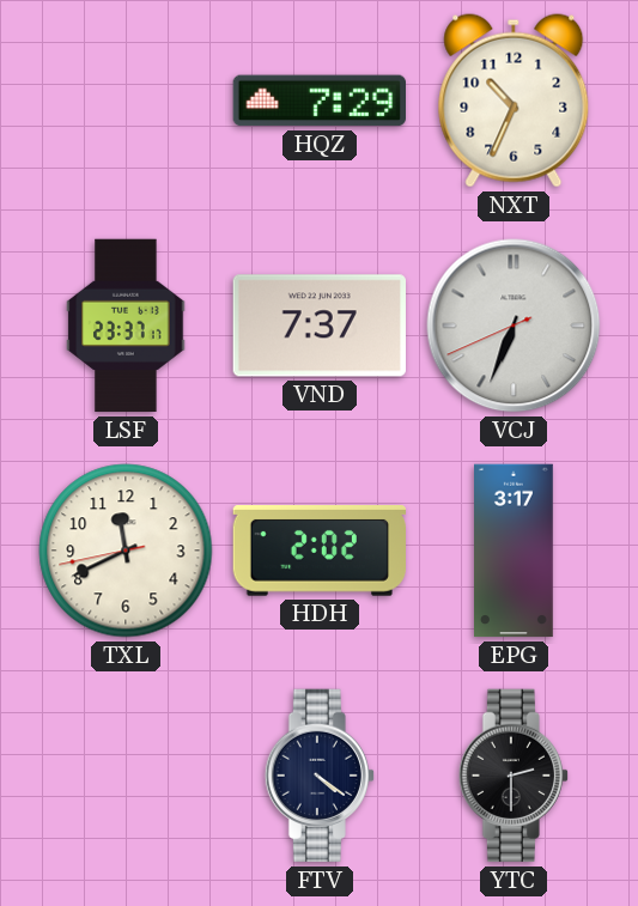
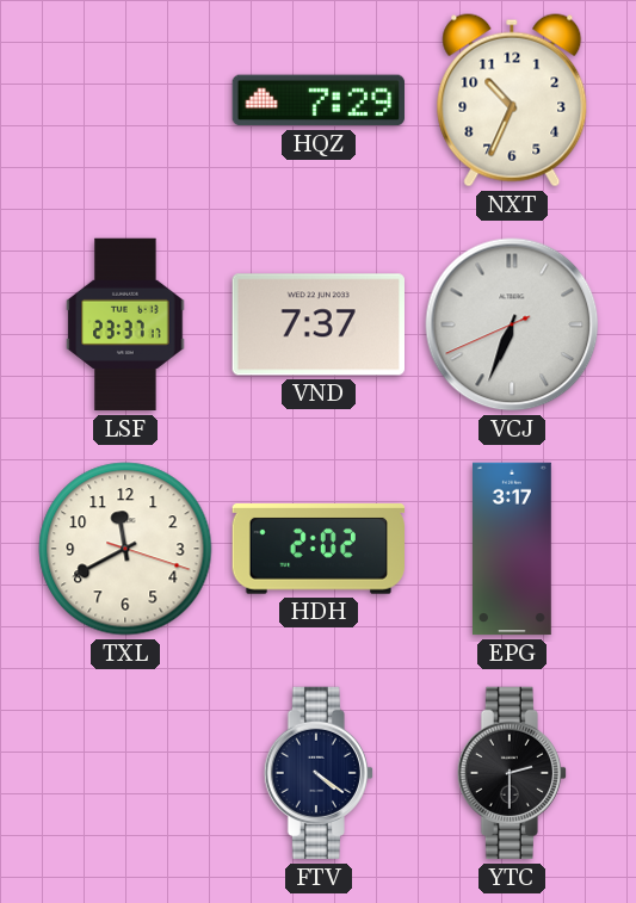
TXL: 11:40:43 -> 11:40:18
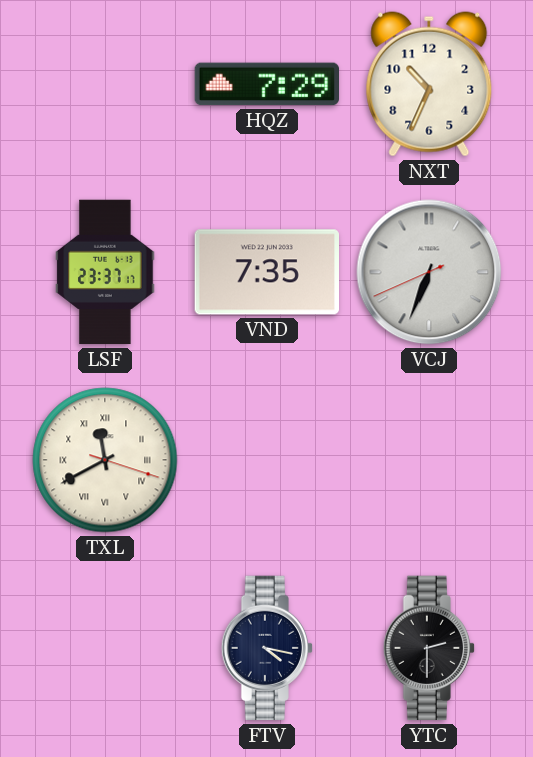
VND: 7:37 -> 7:35
TXL numerals: Arabic -> Roman
HDH: 2:02 -> none
EPG: 3:17 -> none
FTV: 4:21 -> 4:17
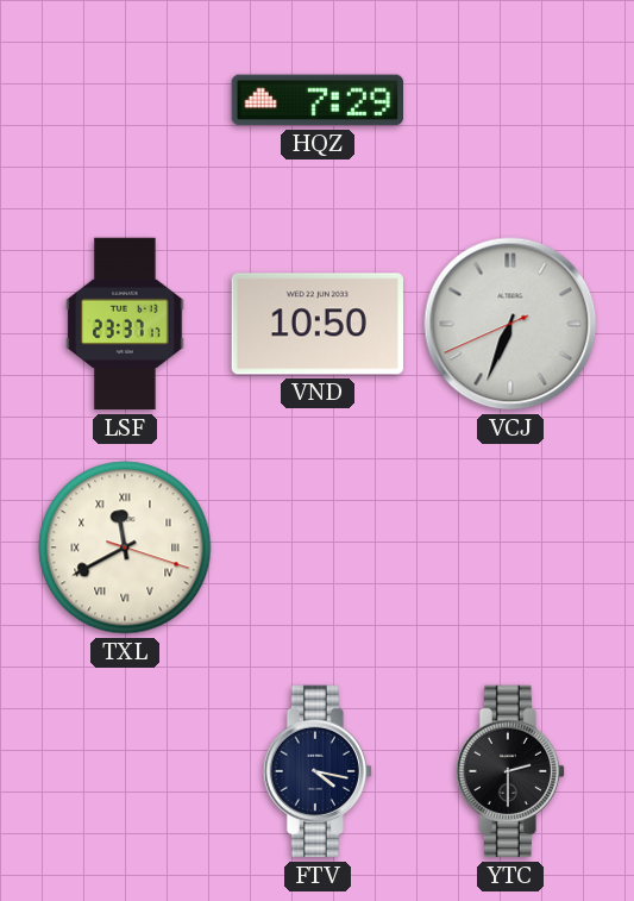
NXT: 10:34 -> none
VND: 7:35 -> 10:50
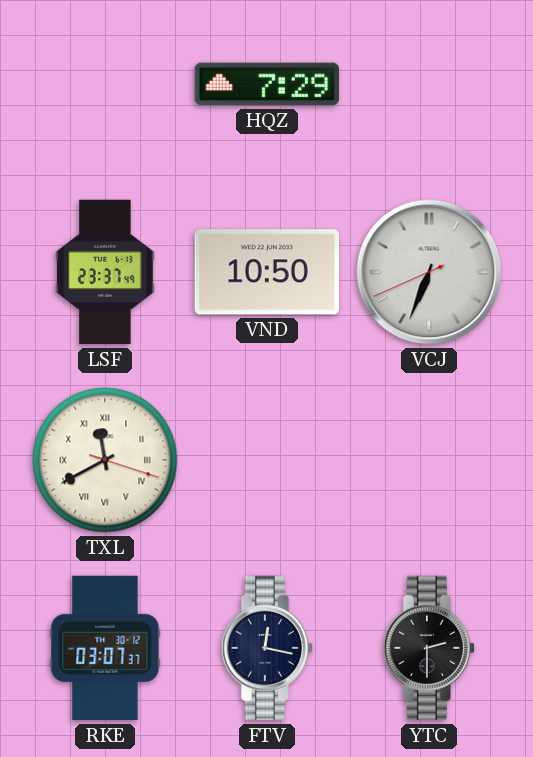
LSF: 23:37:17 -> 23:37:49
RKE: none -> 03:07
FTV: 4:17 -> 12:17
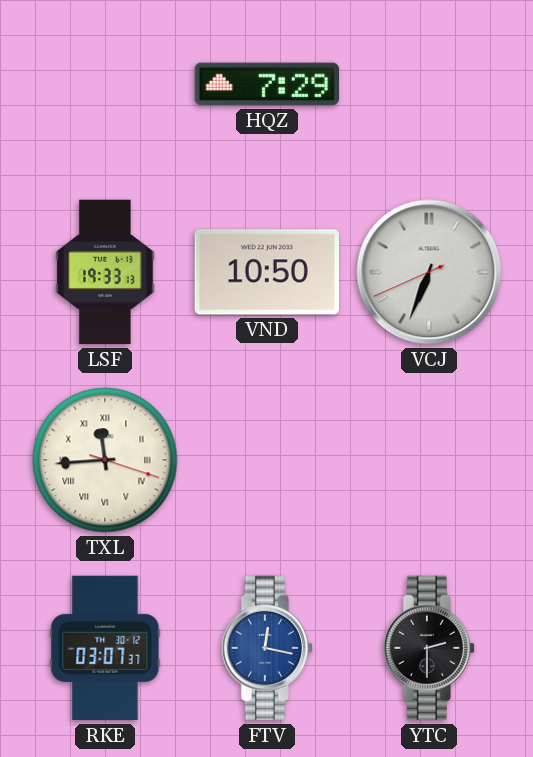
LSF: 23:37 -> 19:33
TXL: 11:40 -> 11:44
FTV dial: navy -> blue
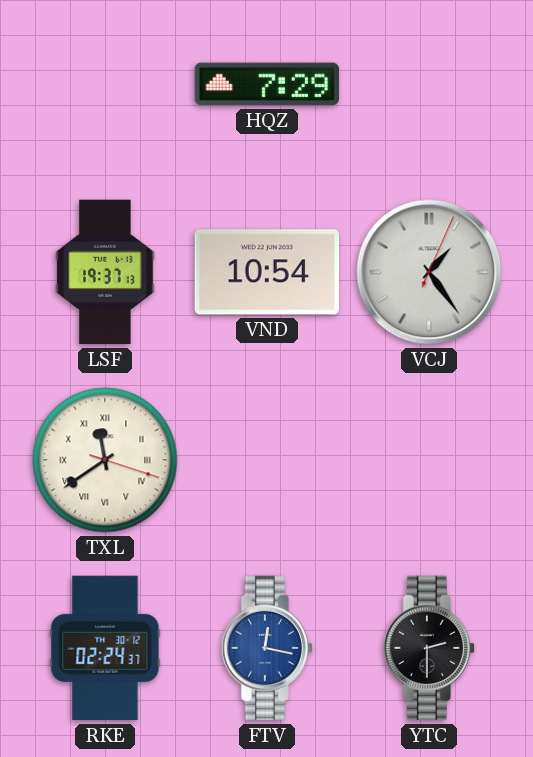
LSF: 19:33 -> 19:37
VND: 10:50 -> 10:54
VCJ: 6:33 -> 1:24
TXL: 11:44 -> 11:39
RKE: 03:07 -> 02:24
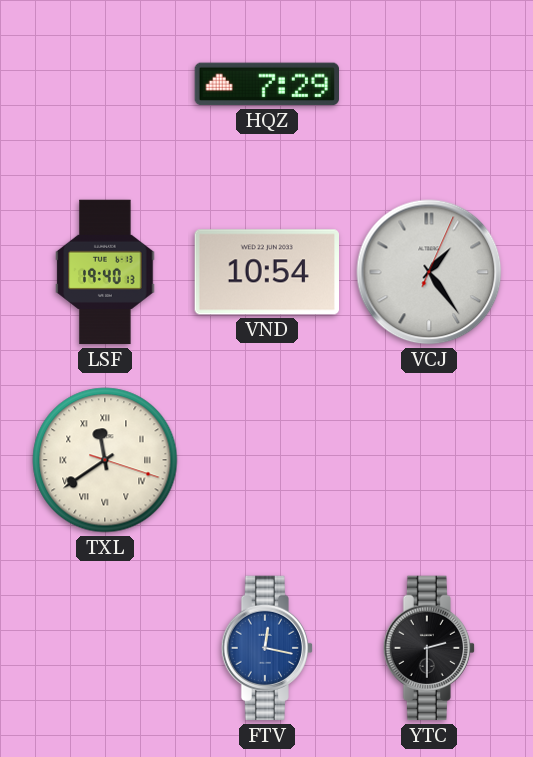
LSF: 19:37 -> 19:40
RKE: 02:24 -> none
